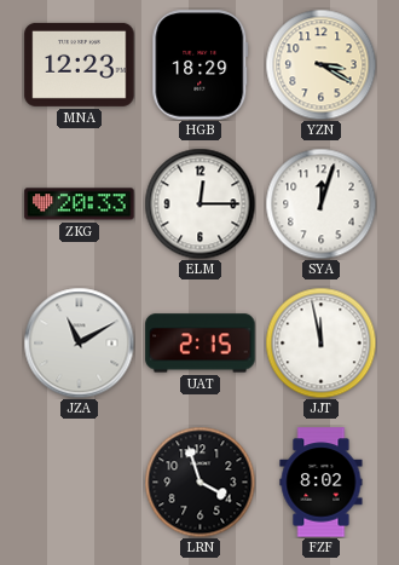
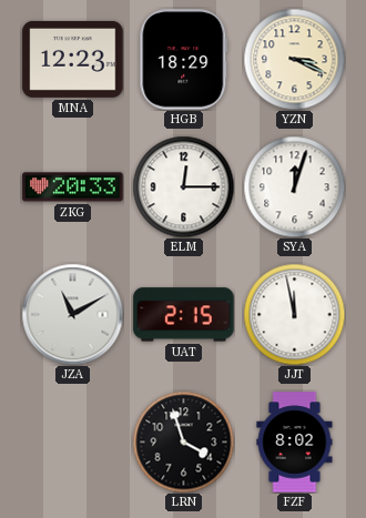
YZN: 3:20 -> 3:19
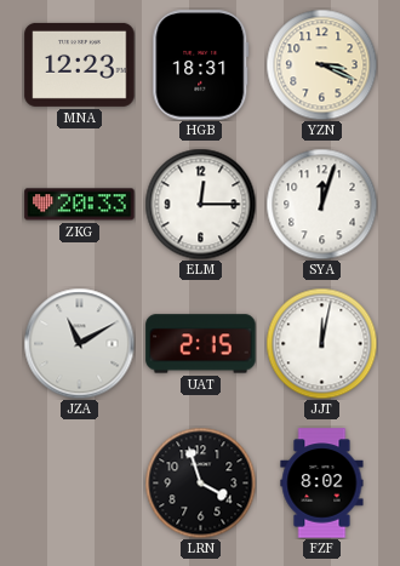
HGB: 18:29 -> 18:31
JJT: 11:58 -> 12:02
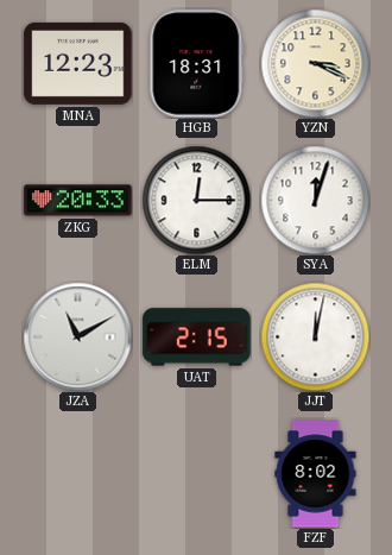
LRN: 3:57 -> none
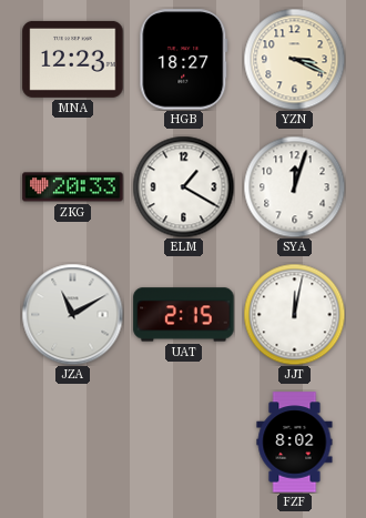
HGB: 18:31 -> 18:27
ELM: 12:15 -> 1:20
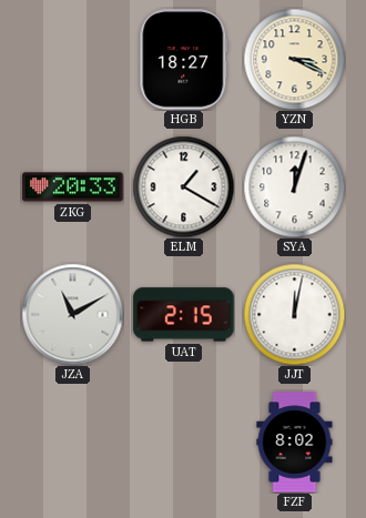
MNA: 12:23 -> none
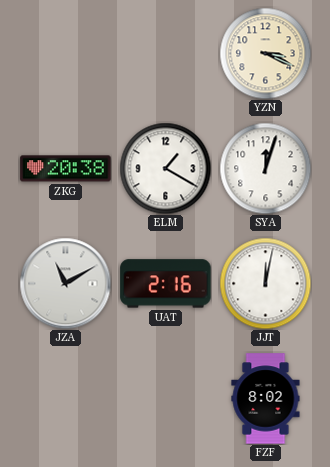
HGB: 18:27 -> none
ZKG: 20:33 -> 20:38
UAT: 2:15 -> 2:16
